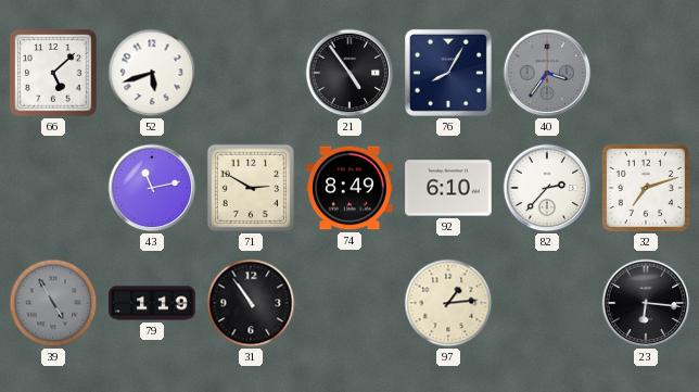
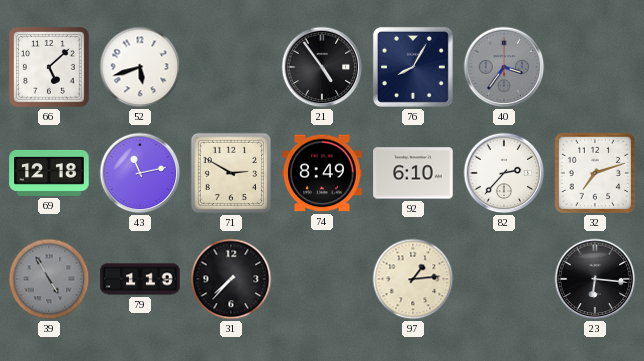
69: none -> 12:18
31: 10:54 -> 7:37
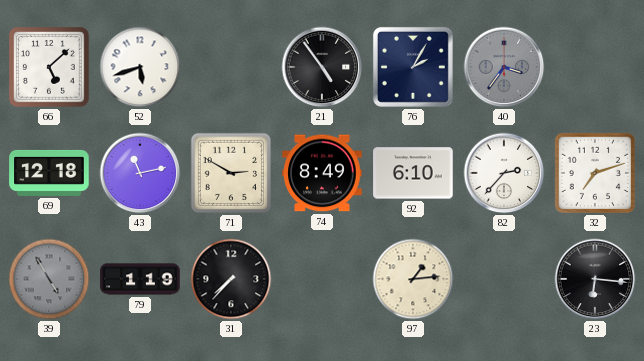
76: 8:05 -> 2:05
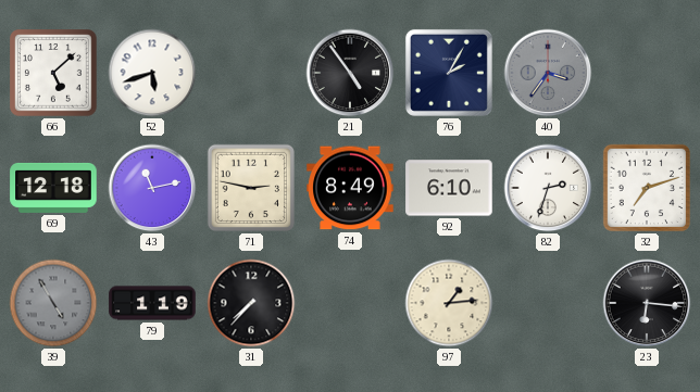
71: 2:50 -> 2:47
82: 2:37 -> 2:33
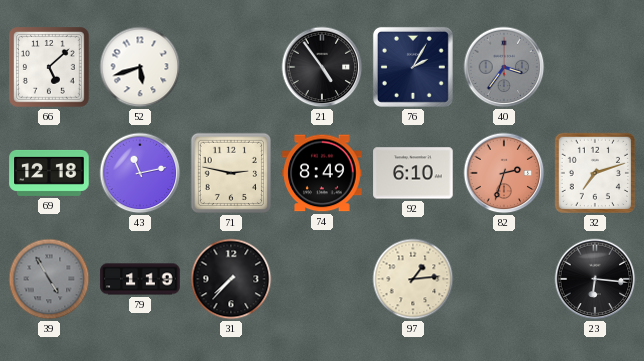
82 dial: white -> salmon
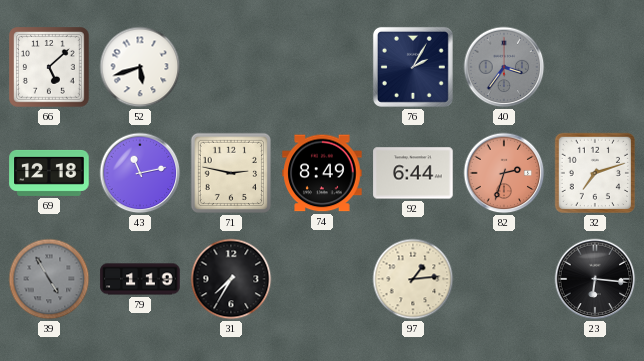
21: 4:54 -> none
92: 6:10 -> 6:44
31: 7:37 -> 7:35
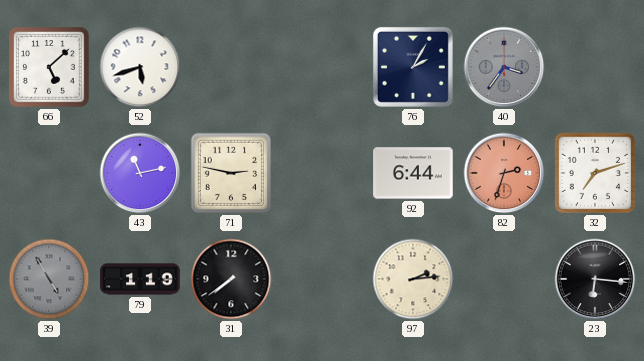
69: 12:18 -> none
74: 8:49 -> none
31: 7:35 -> 7:39
97: 1:14 -> 2:14
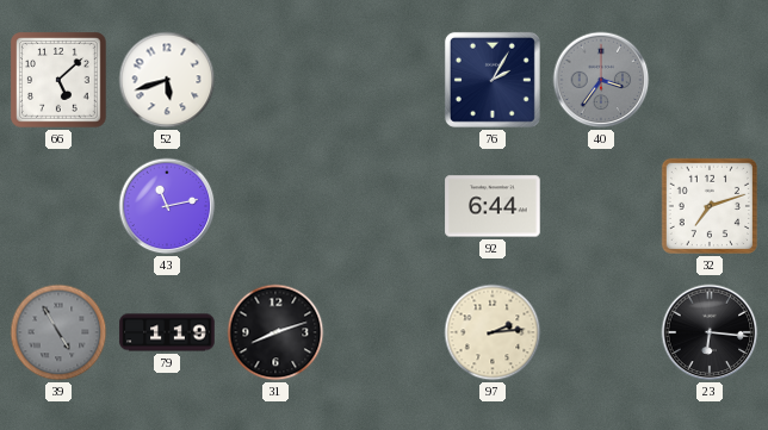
71: 2:47 -> none
82: 2:33 -> none
31: 7:39 -> 8:12
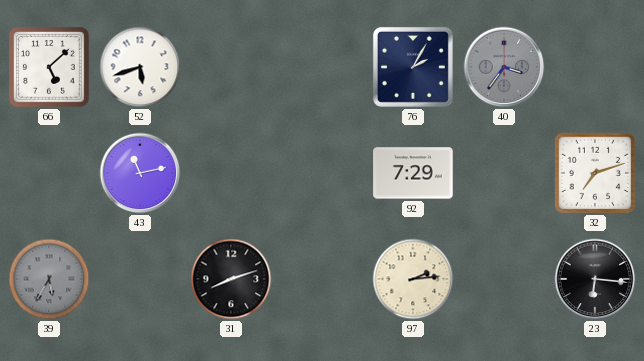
92: 6:44 -> 7:29
39: 4:55 -> 5:35
79: 1:19 -> none
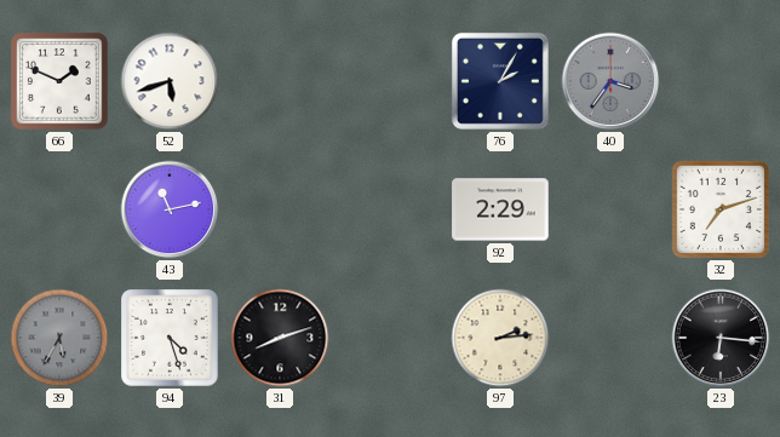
66: 5:08 -> 1:49
92: 7:29 -> 2:29
94: none -> 4:27
